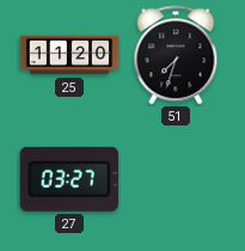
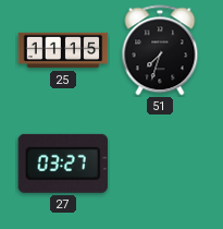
25: 11:20 -> 11:15
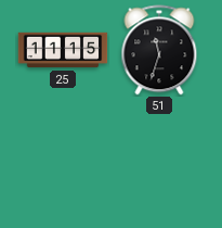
51: 7:33 -> 11:33
27: 03:27 -> none
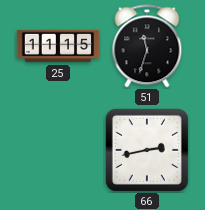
66: none -> 2:43
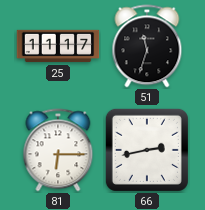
25: 11:15 -> 11:17
81: none -> 6:15
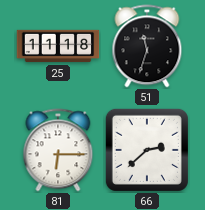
25: 11:17 -> 11:18
66: 2:43 -> 2:38
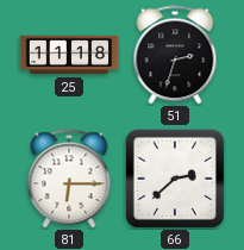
51: 11:33 -> 2:33
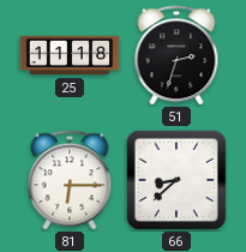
66: 2:38 -> 8:38
